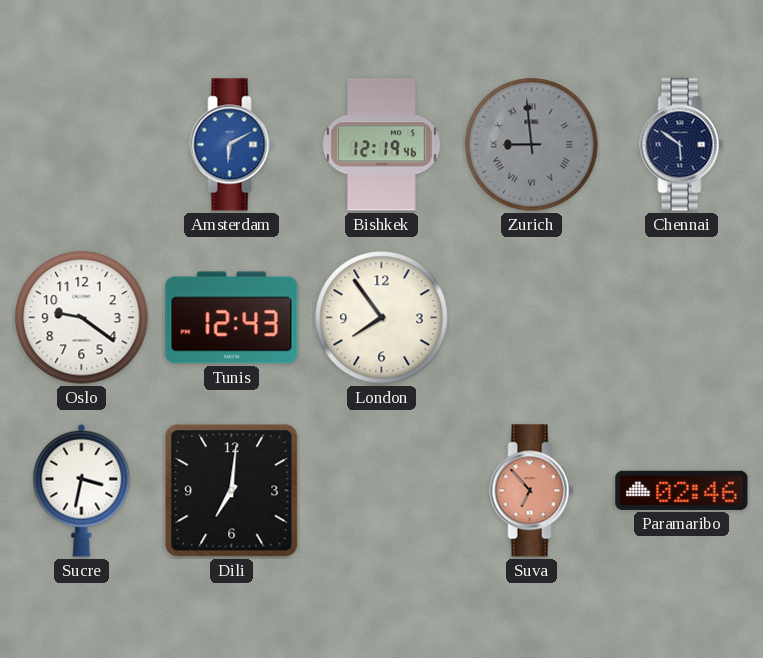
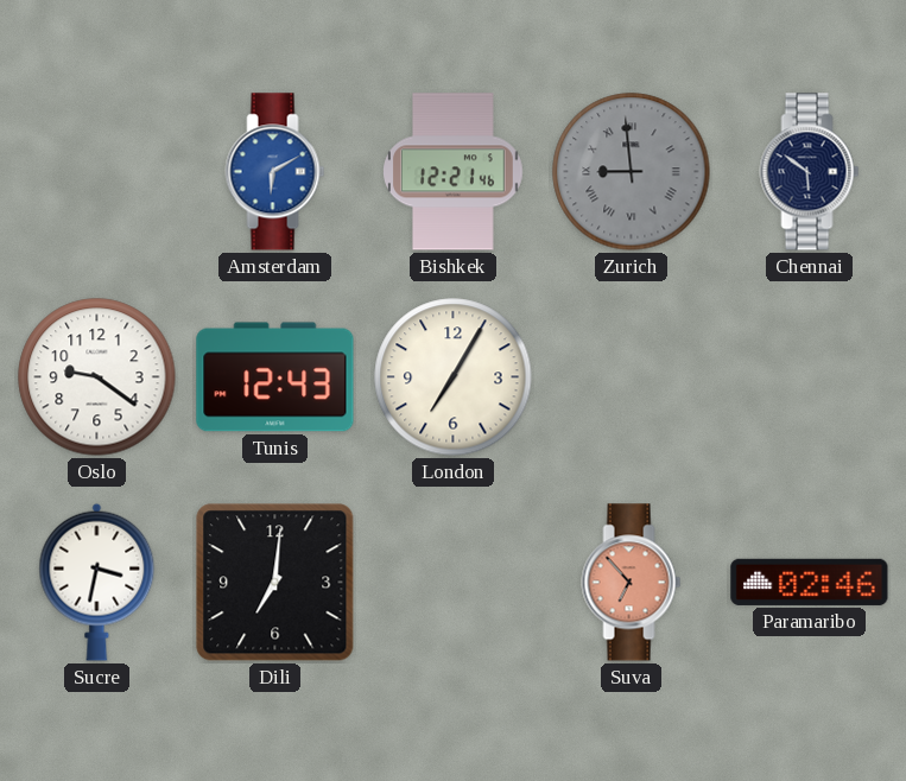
Bishkek: 12:19 -> 12:21
London: 7:54 -> 7:05
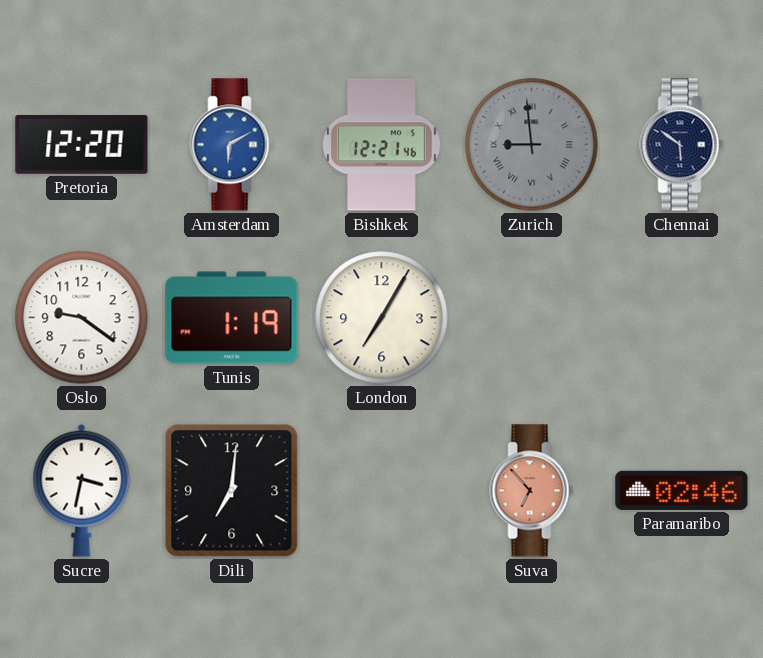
Pretoria: none -> 12:20
Tunis: 12:43 -> 1:19
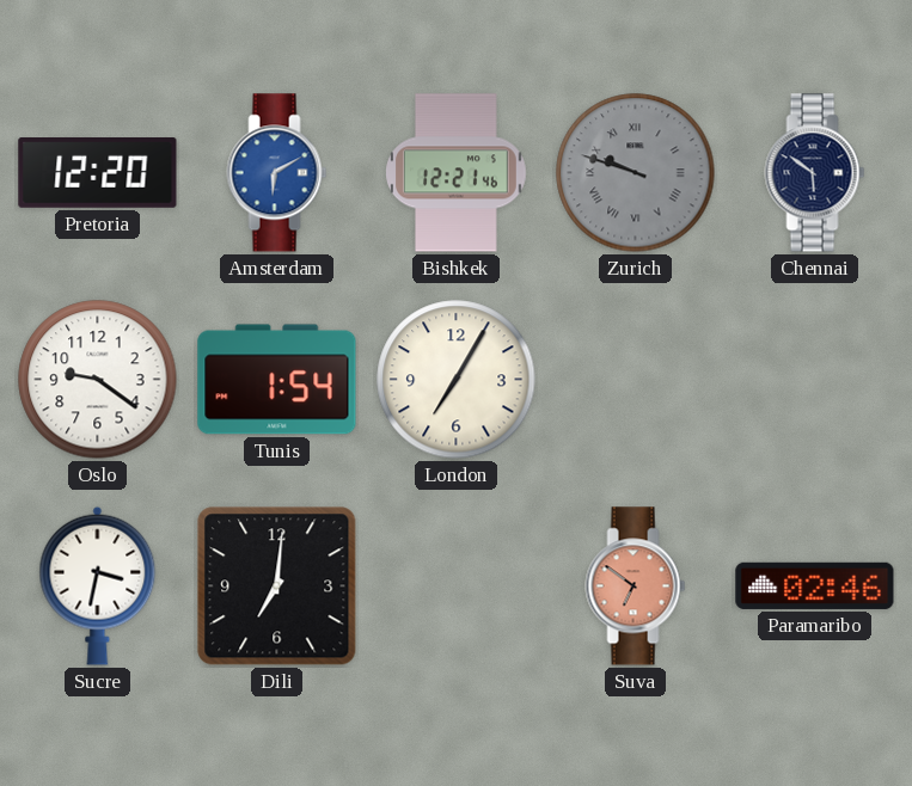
Zurich: 8:59 -> 9:48
Tunis: 1:19 -> 1:54
Suva: 6:53 -> 6:51
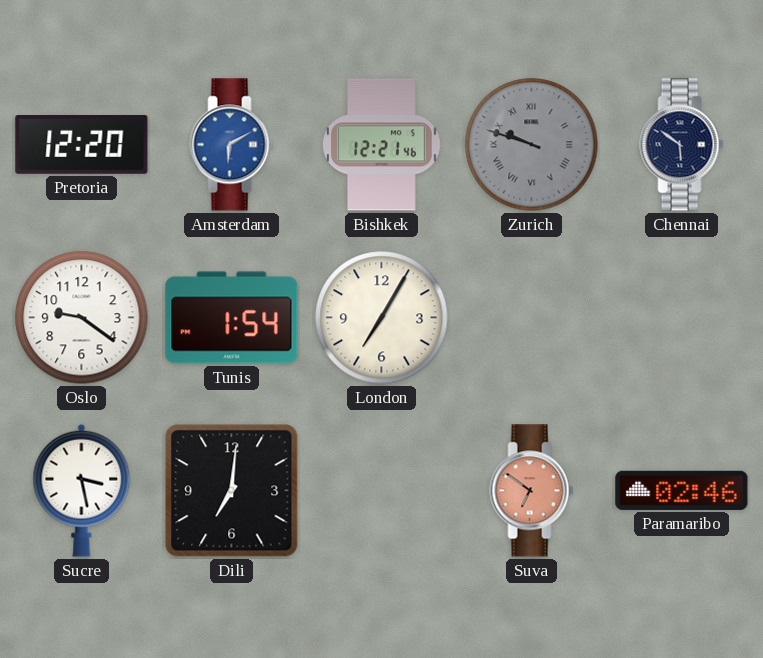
Sucre: 3:32 -> 3:28
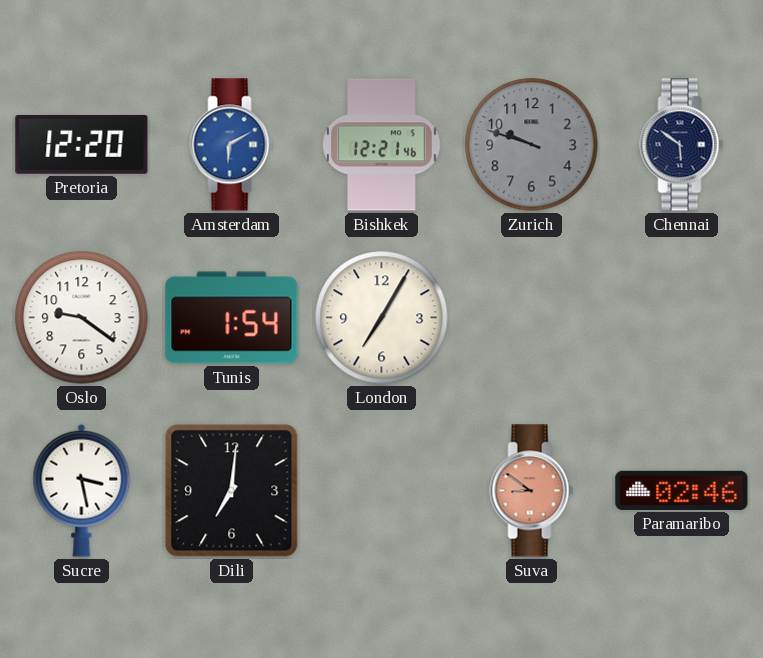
Zurich numerals: Roman -> Arabic
Suva: 6:51 -> 8:51
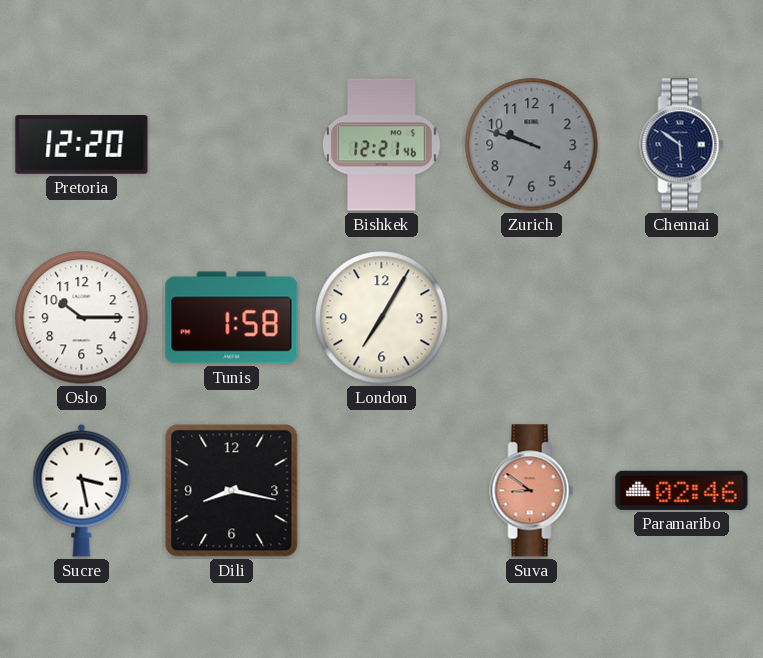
Amsterdam: 6:10 -> none
Oslo: 9:21 -> 10:15
Tunis: 1:54 -> 1:58
Dili: 7:01 -> 8:17
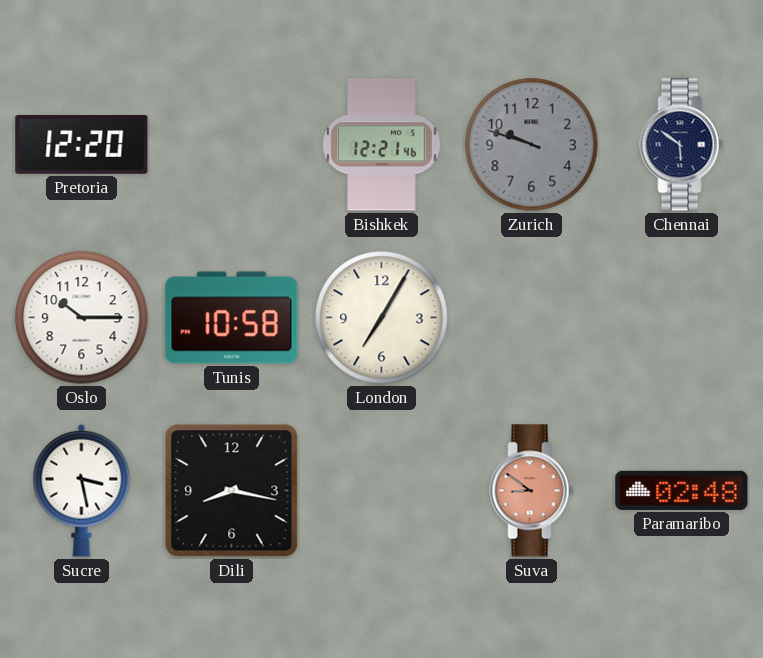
Tunis: 1:58 -> 10:58
Paramaribo: 02:46 -> 02:48
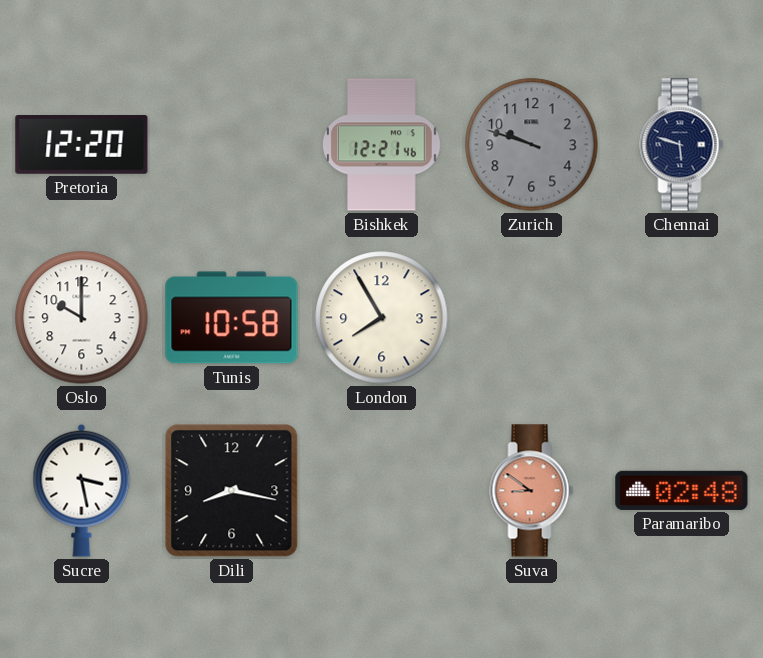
Chennai: 5:51 -> 5:48
Oslo: 10:15 -> 10:00
London: 7:05 -> 7:55
